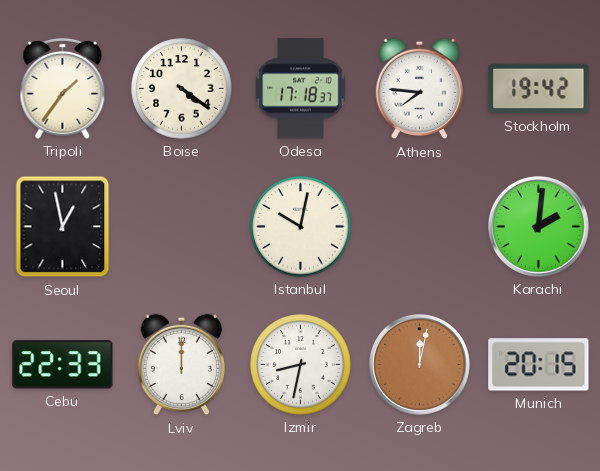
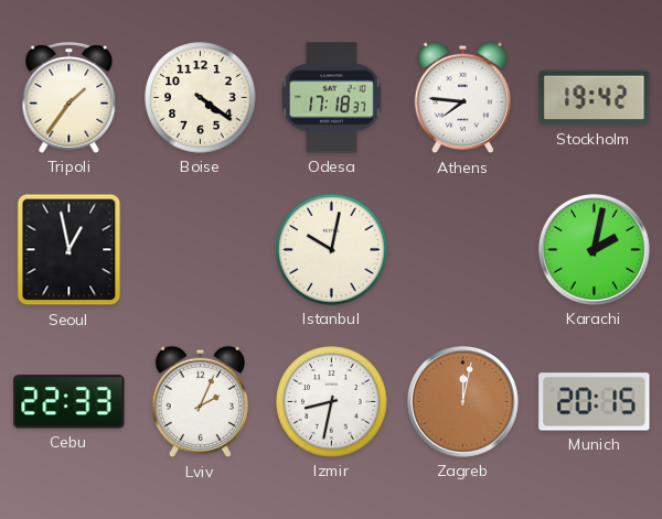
Karachi: 2:01 -> 2:02
Lviv: 12:00 -> 2:04
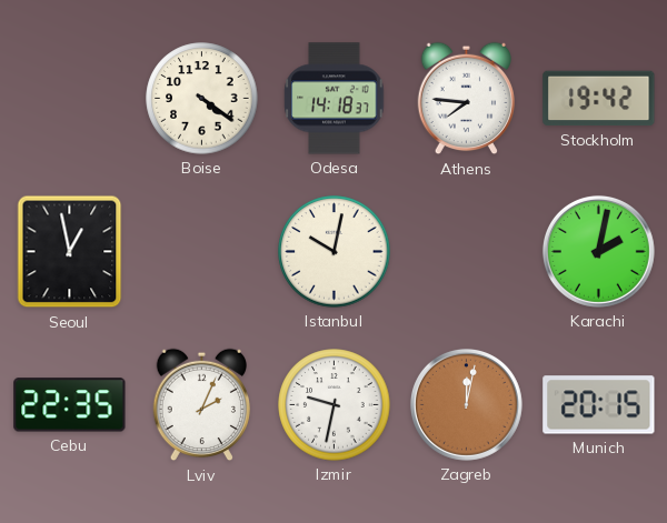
Tripoli: 1:36 -> none
Odesa: 17:18 -> 14:18
Cebu: 22:33 -> 22:35
Izmir: 8:32 -> 9:32
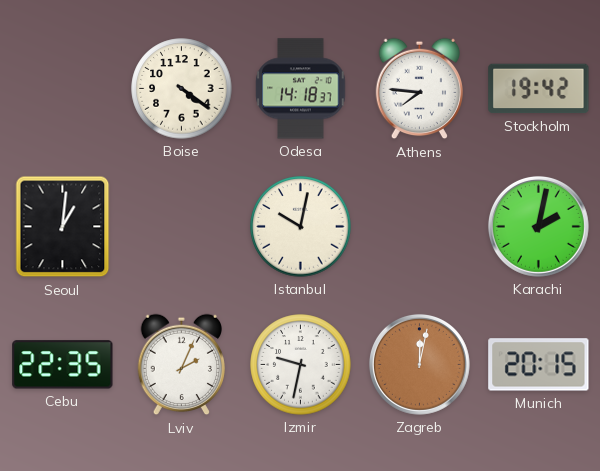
Seoul: 12:58 -> 1:01
